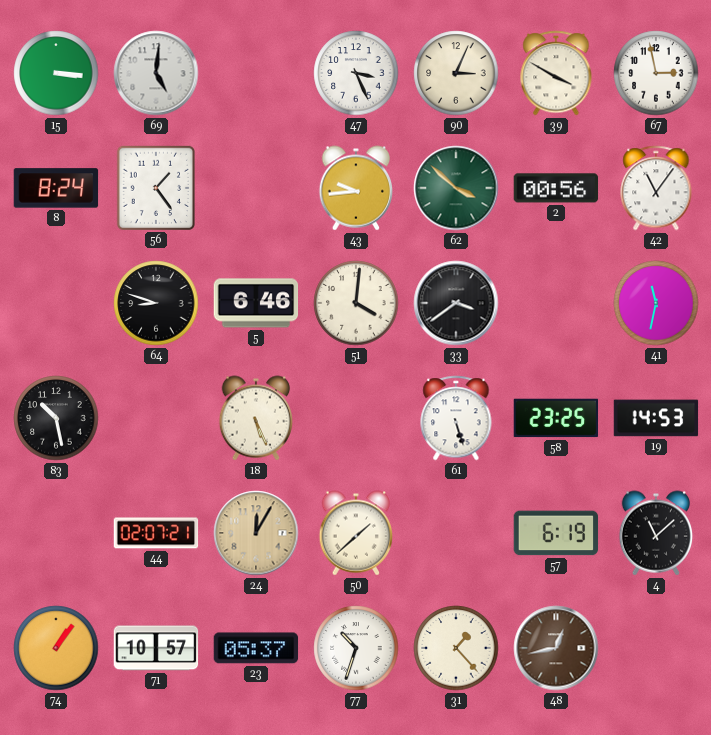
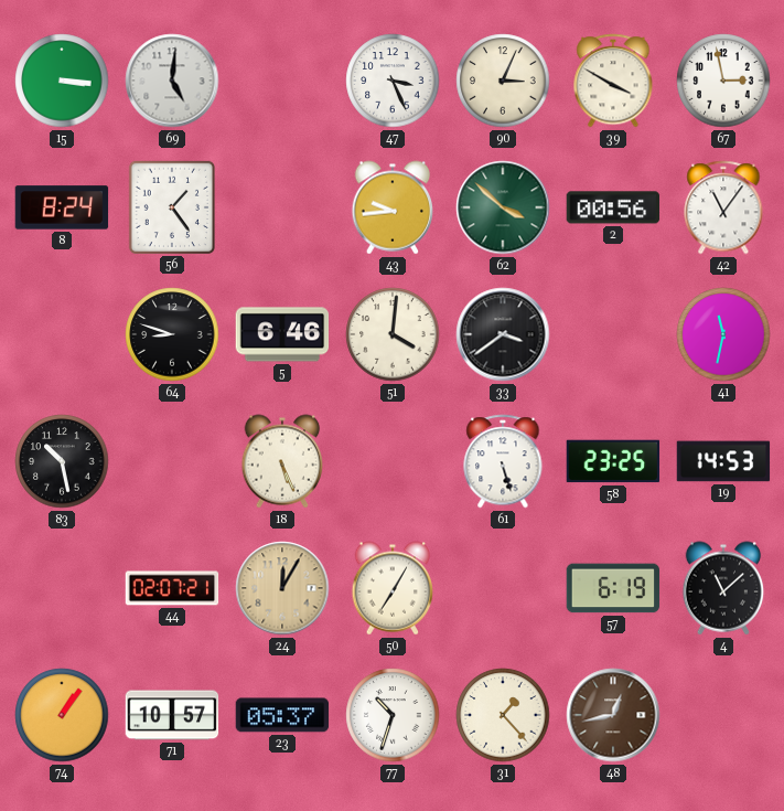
50: 1:38 -> 7:05
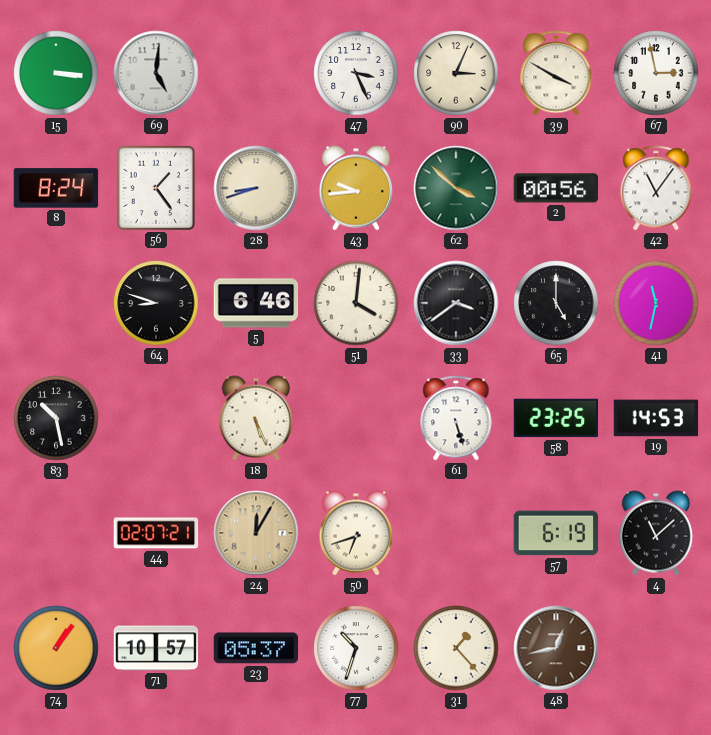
28: none -> 8:42
65: none -> 5:00
50: 7:05 -> 6:42
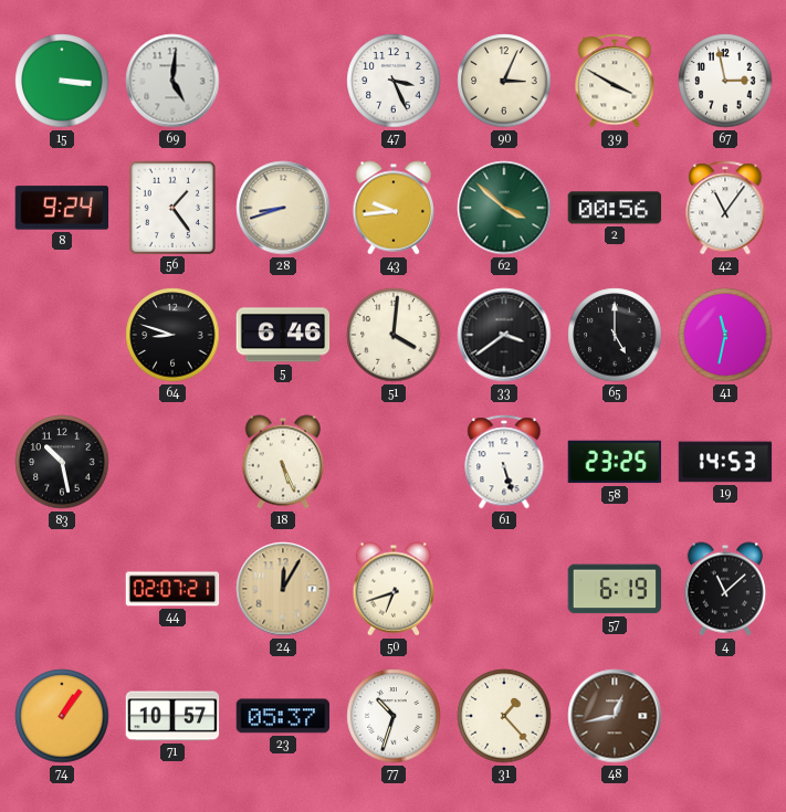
8: 8:24 -> 9:24
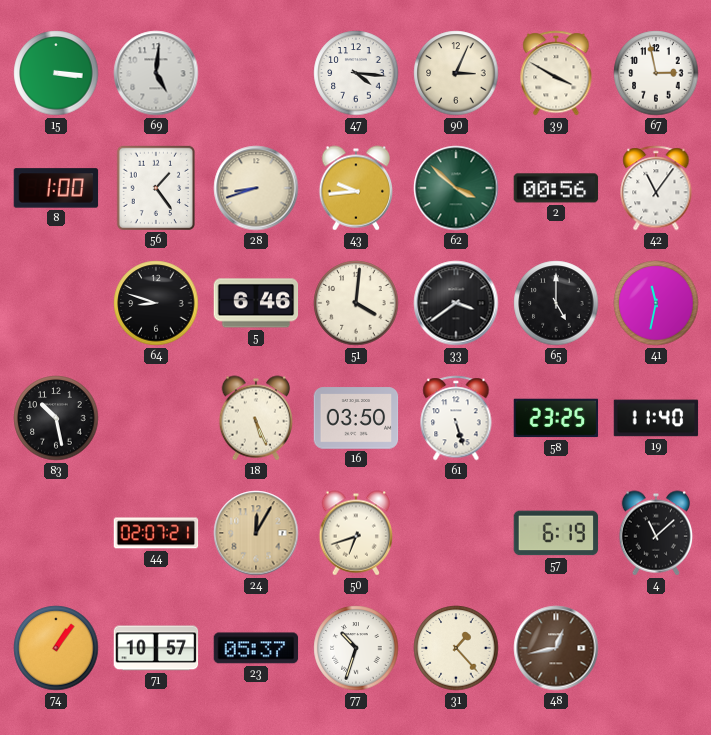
47: 3:26 -> 4:16
8: 9:24 -> 1:00
16: none -> 03:50
19: 14:53 -> 11:40
